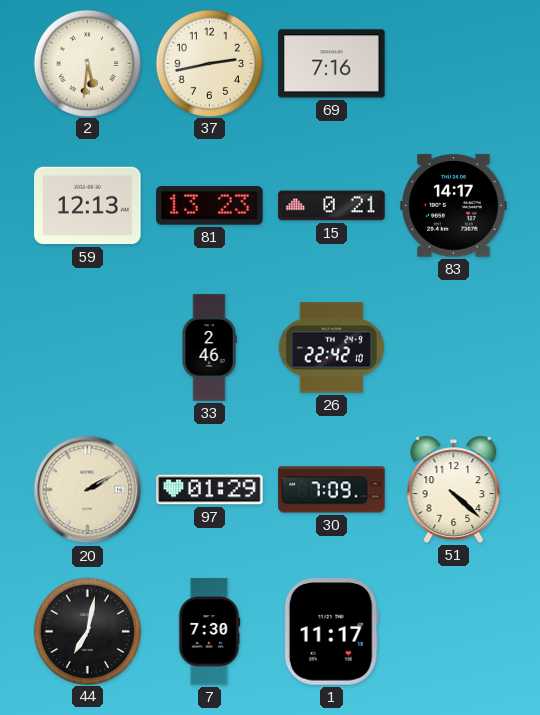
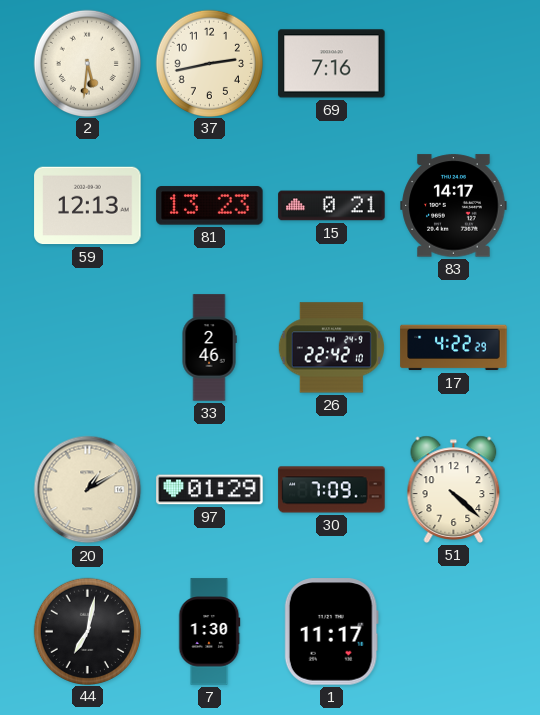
17: none -> 4:22
20: 2:10 -> 1:10
7: 7:30 -> 1:30
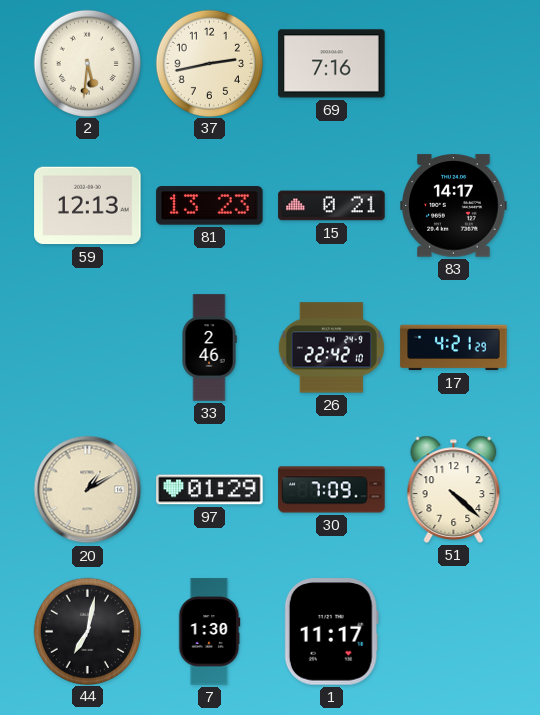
17: 4:22 -> 4:21
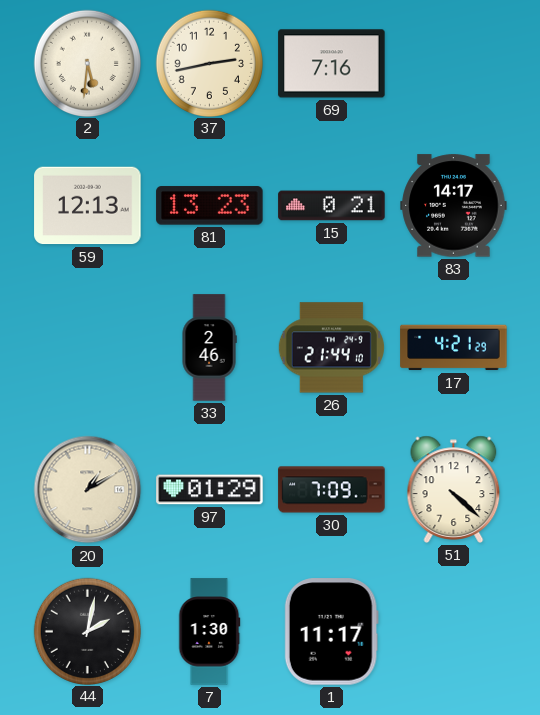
26: 22:42 -> 21:44
44: 7:02 -> 2:02
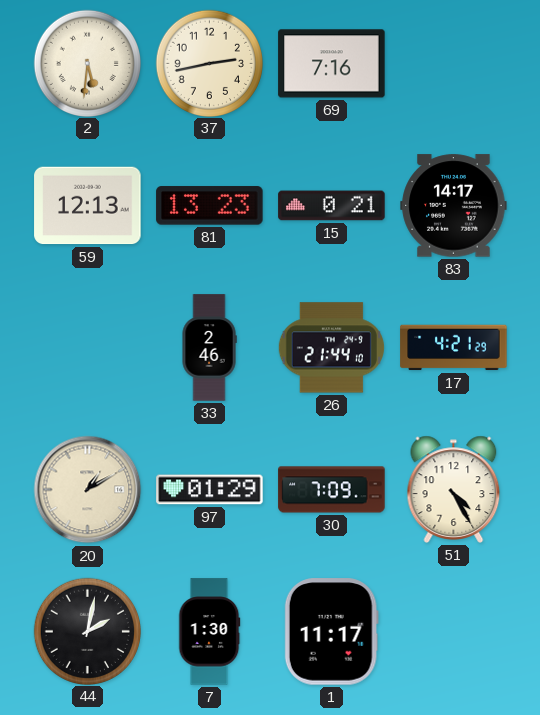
51: 4:22 -> 4:25
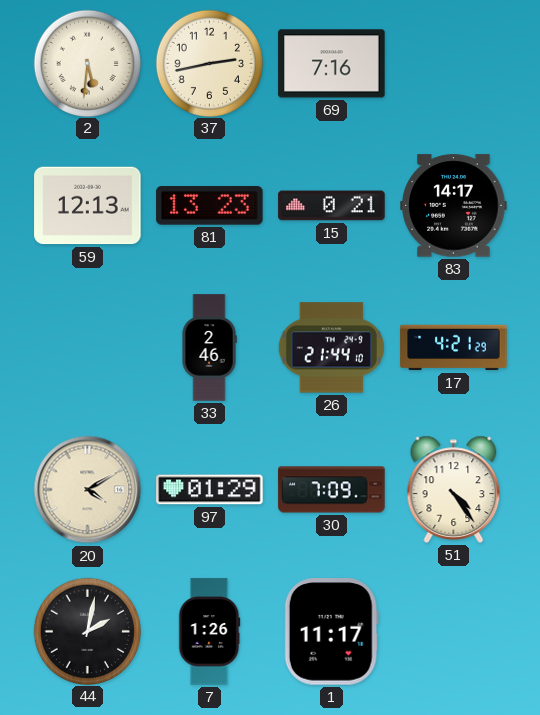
20: 1:10 -> 4:10
51: 4:25 -> 4:24
7: 1:30 -> 1:26
